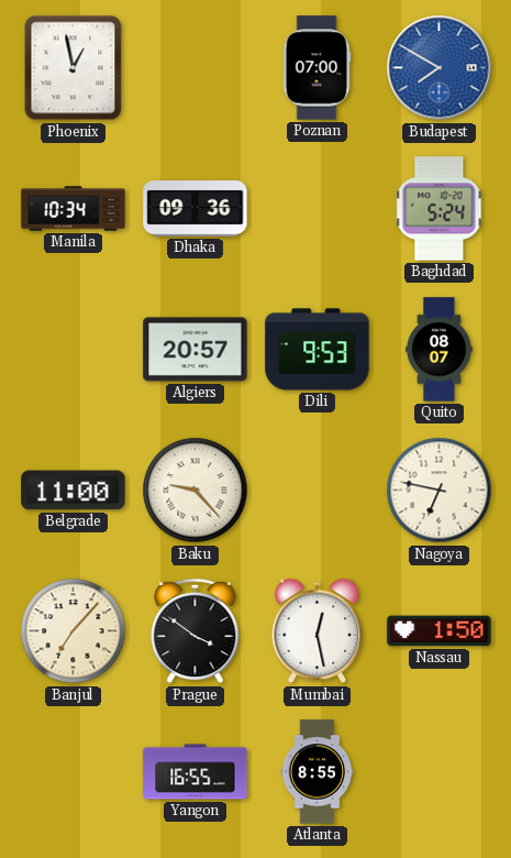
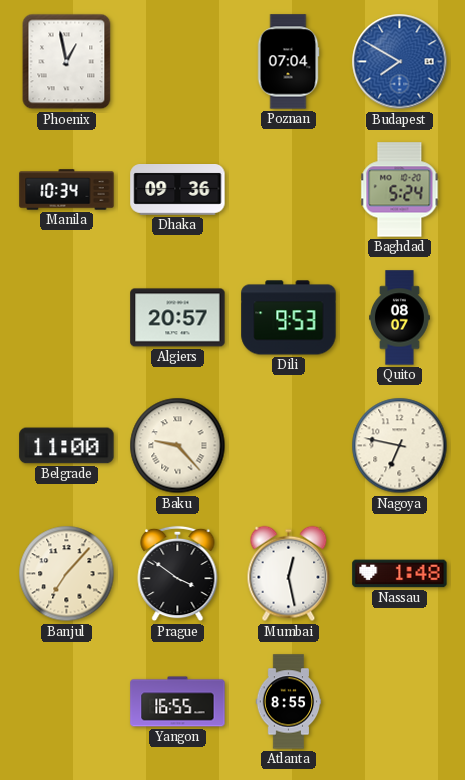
Poznan: 07:00 -> 07:04
Nassau: 1:50 -> 1:48
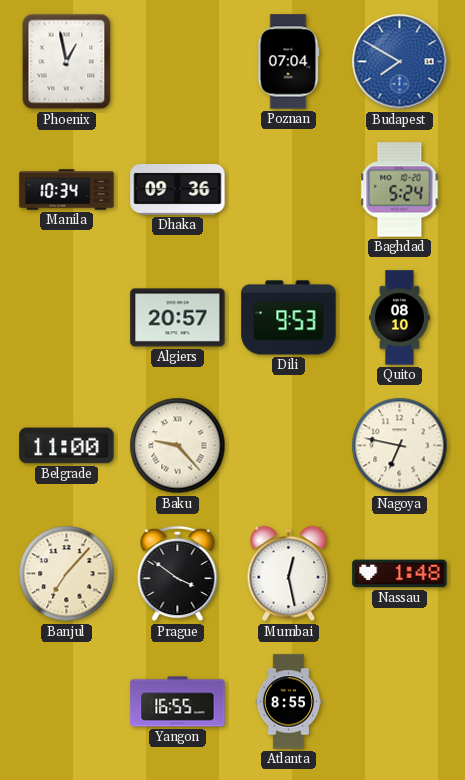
Quito: 08:07 -> 08:10
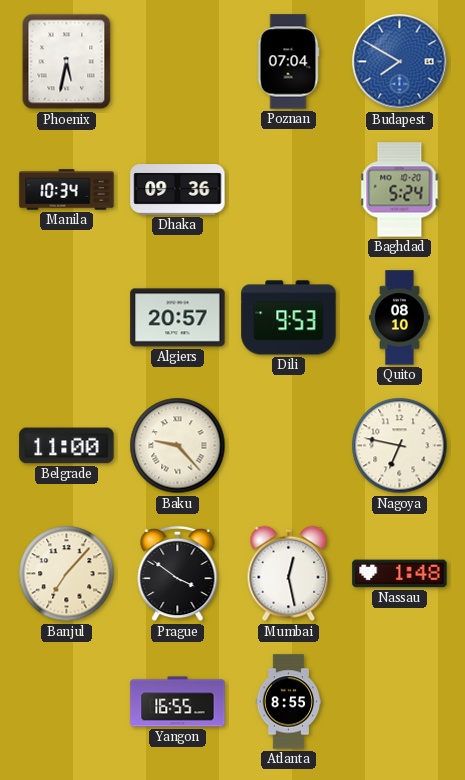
Phoenix: 12:58 -> 5:32
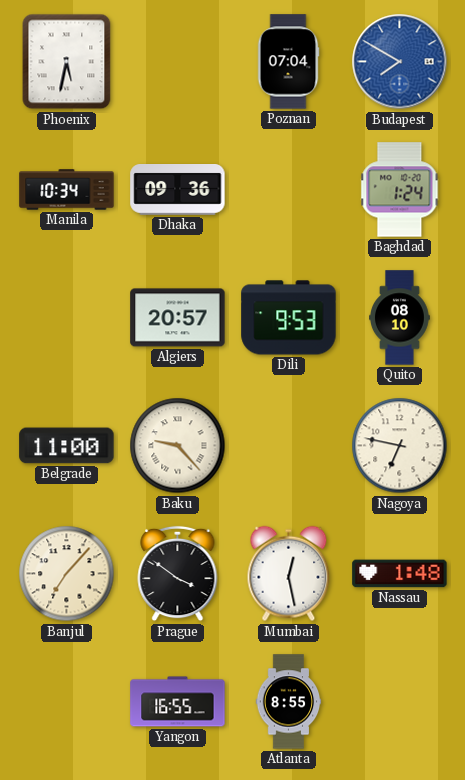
Baghdad: 5:24 -> 1:24
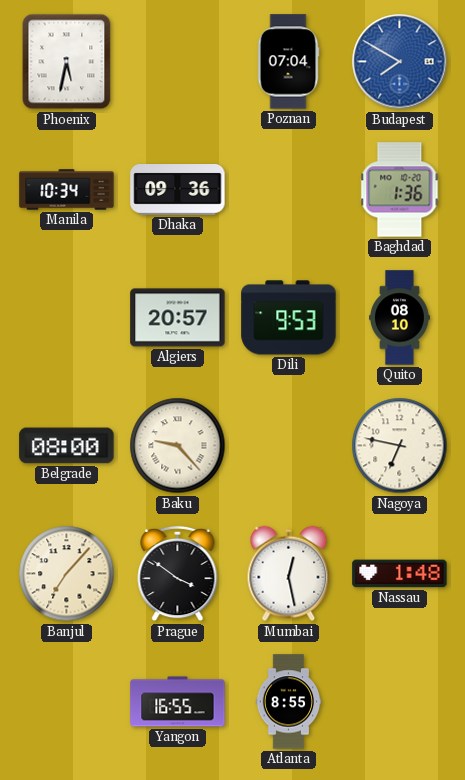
Baghdad: 1:24 -> 1:36
Belgrade: 11:00 -> 08:00
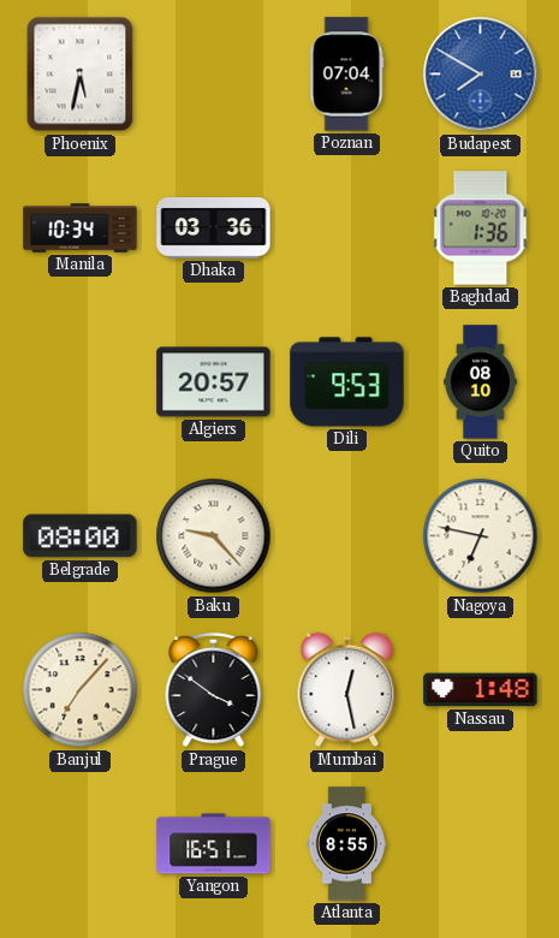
Dhaka: 09:36 -> 03:36
Yangon: 16:55 -> 16:51
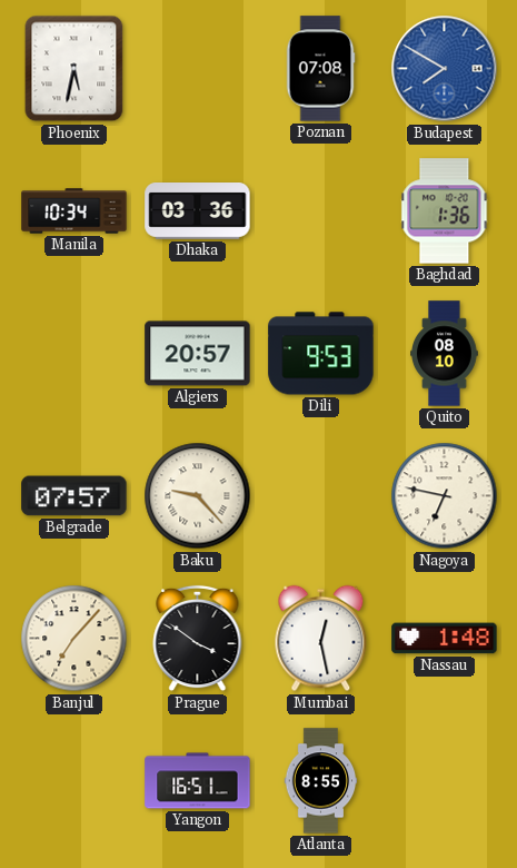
Poznan: 07:04 -> 07:08
Belgrade: 08:00 -> 07:57
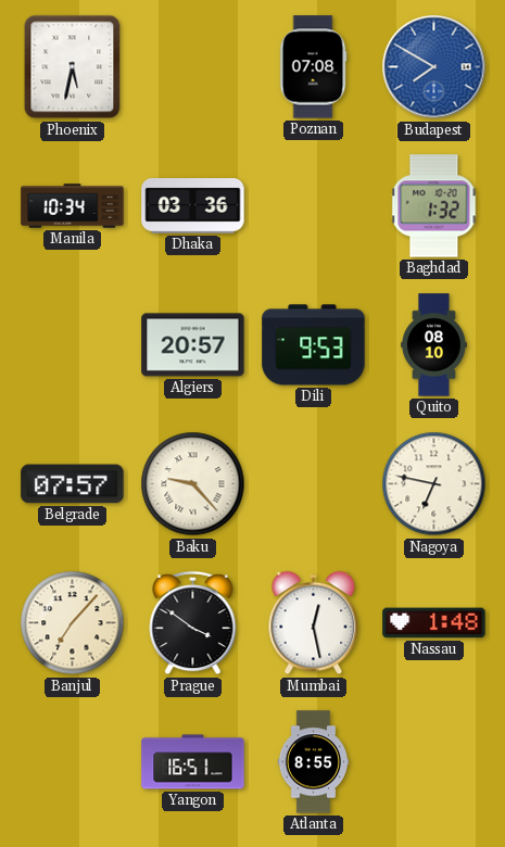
Baghdad: 1:36 -> 1:32
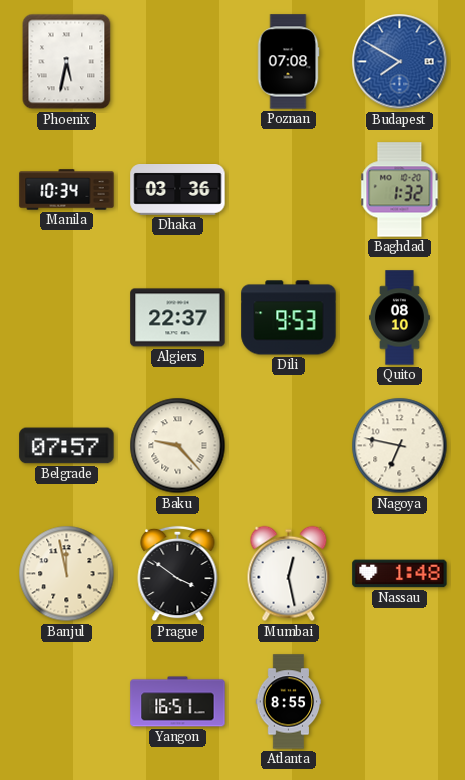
Algiers: 20:57 -> 22:37
Banjul: 7:07 -> 11:58
